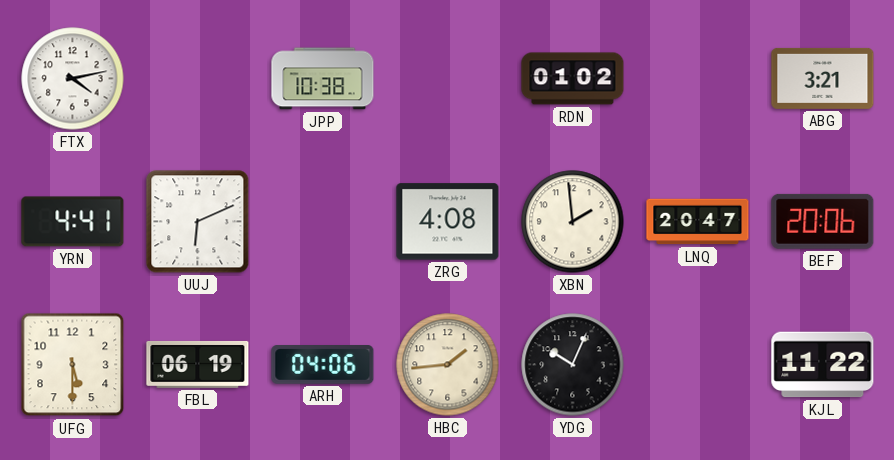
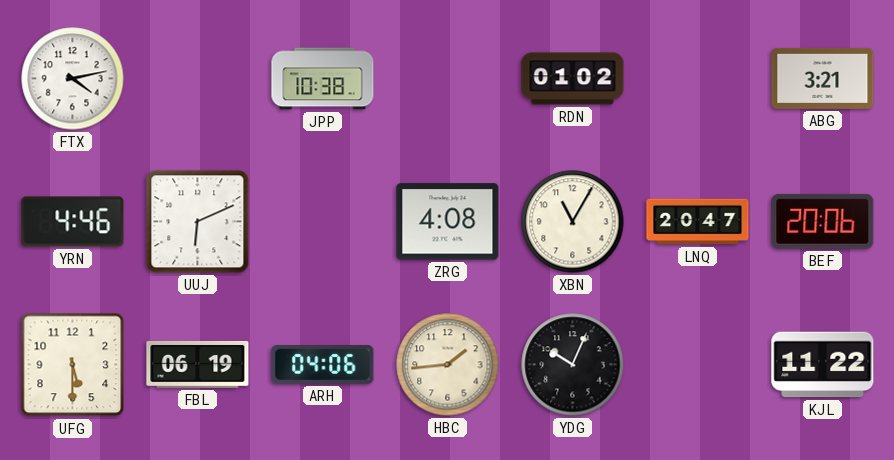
YRN: 4:41 -> 4:46
XBN: 1:59 -> 11:05
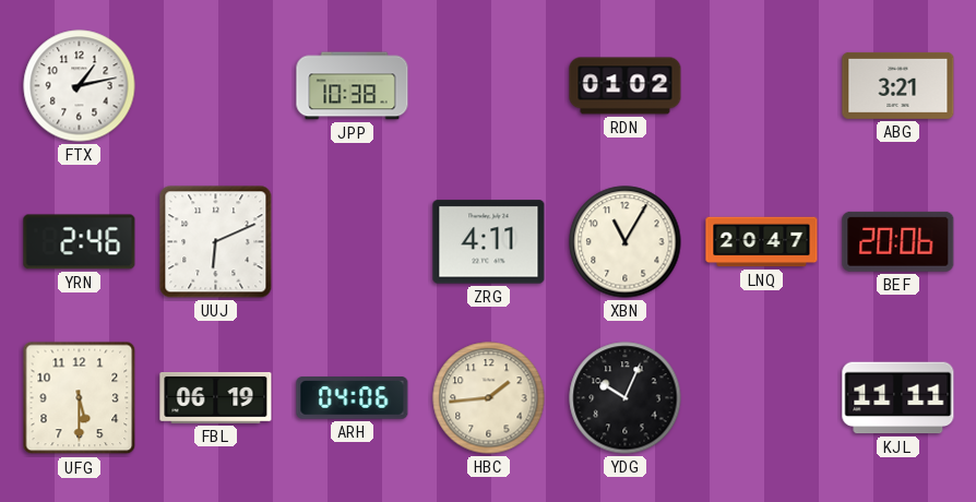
FTX: 4:13 -> 1:13
YRN: 4:46 -> 2:46
ZRG: 4:08 -> 4:11
KJL: 11:22 -> 11:11
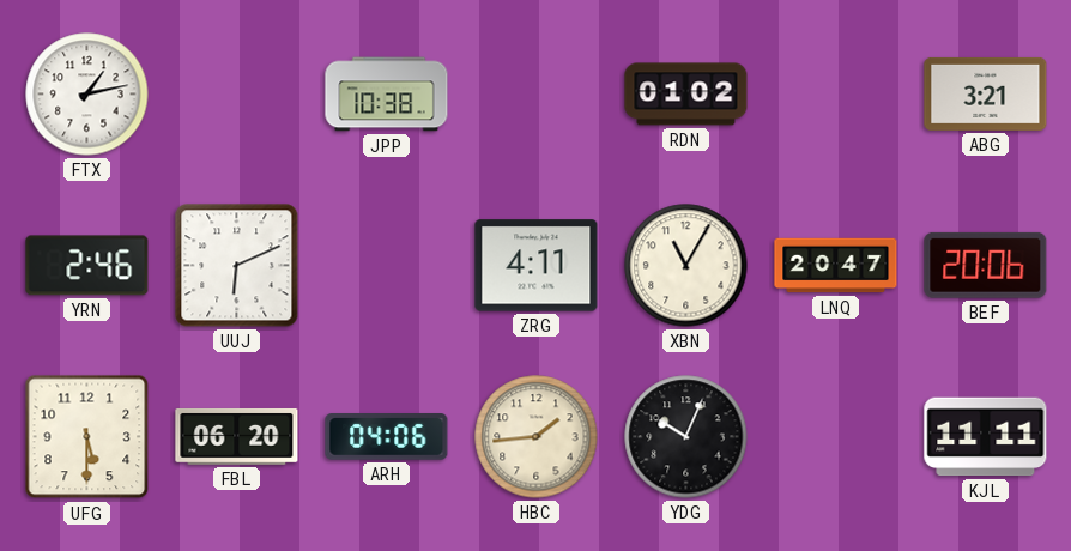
FBL: 06:19 -> 06:20
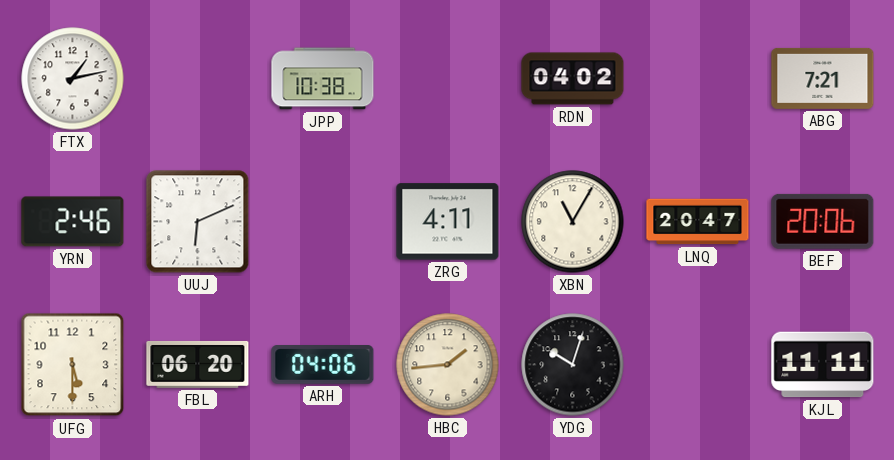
RDN: 01:02 -> 04:02
ABG: 3:21 -> 7:21
YDG: 10:04 -> 10:03
